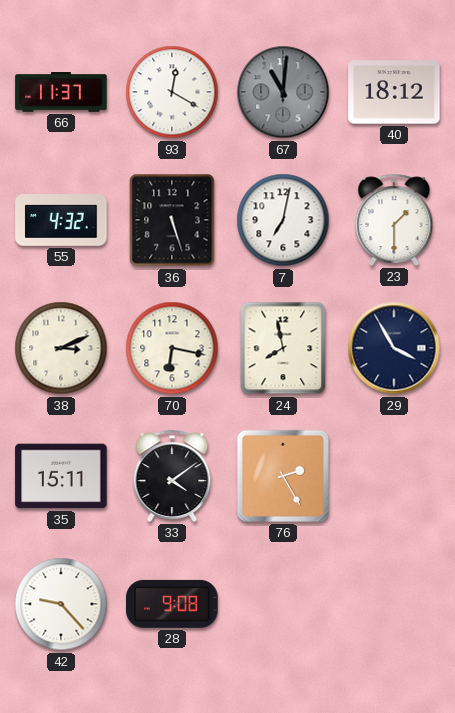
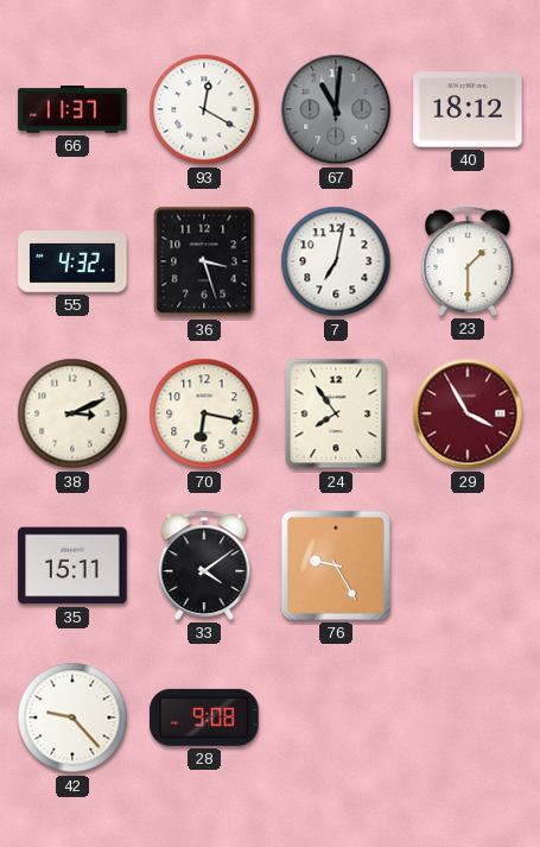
36: 5:27 -> 3:27
24: 7:58 -> 7:54
29 dial: navy -> burgundy
76: 2:25 -> 9:25
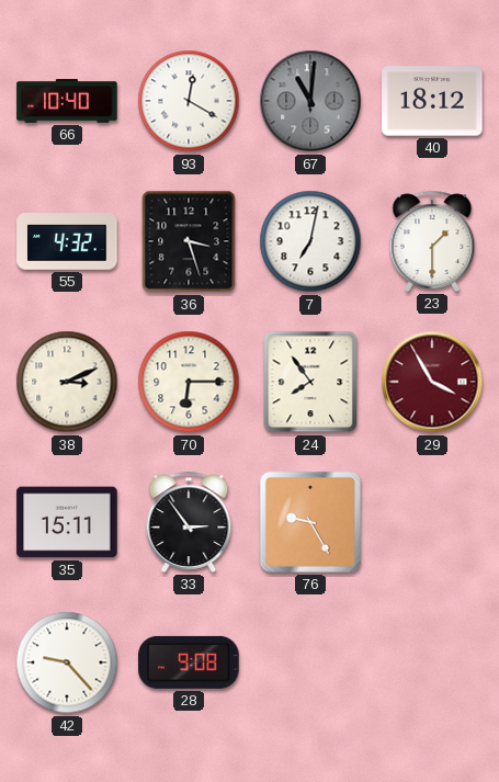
66: 11:37 -> 10:40
70: 6:17 -> 6:15
33: 4:09 -> 2:54
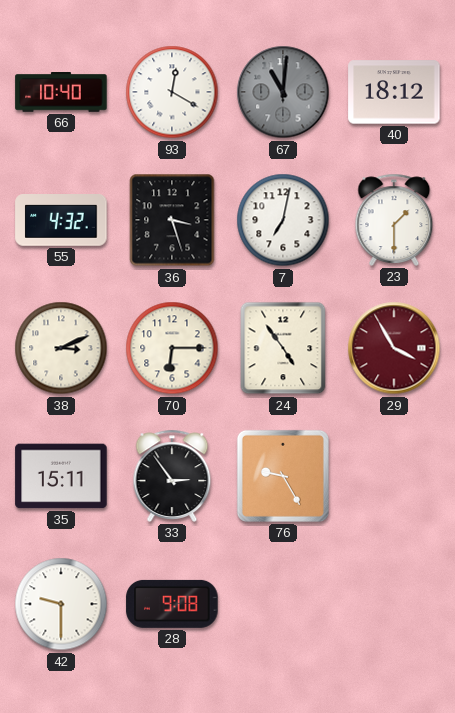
24: 7:54 -> 4:54
42: 9:23 -> 9:30
